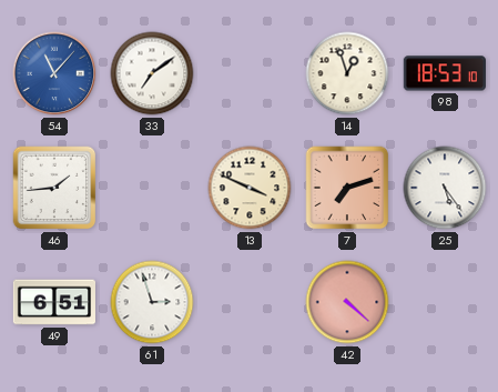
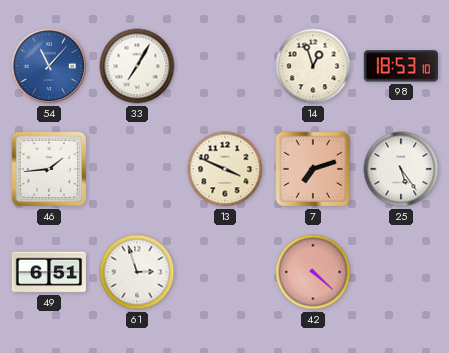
33: 7:09 -> 7:05
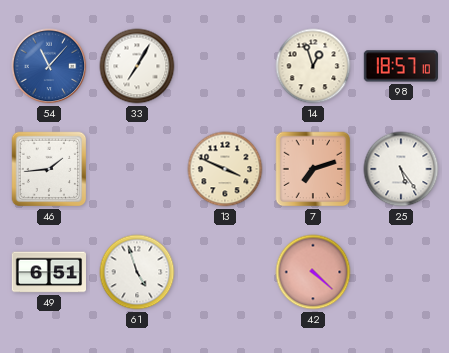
98: 18:53 -> 18:57
61: 2:57 -> 4:57
